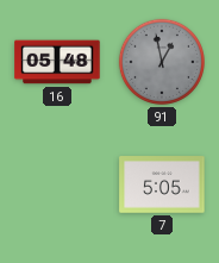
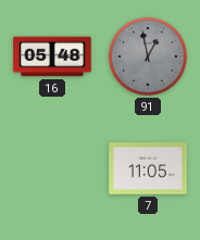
7: 5:05 -> 11:05
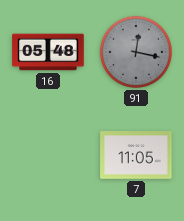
91: 12:58 -> 12:17
